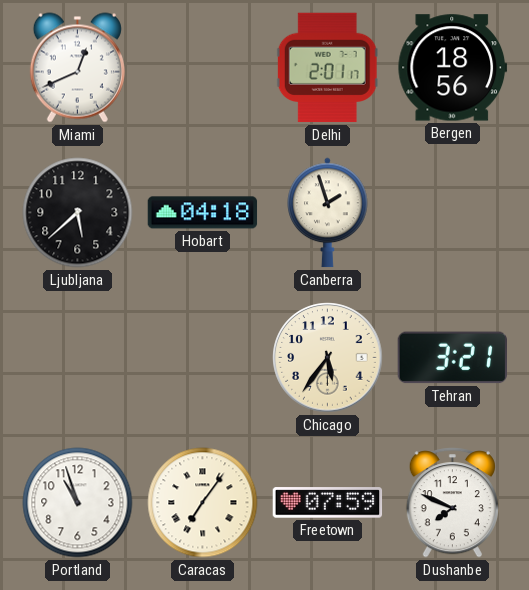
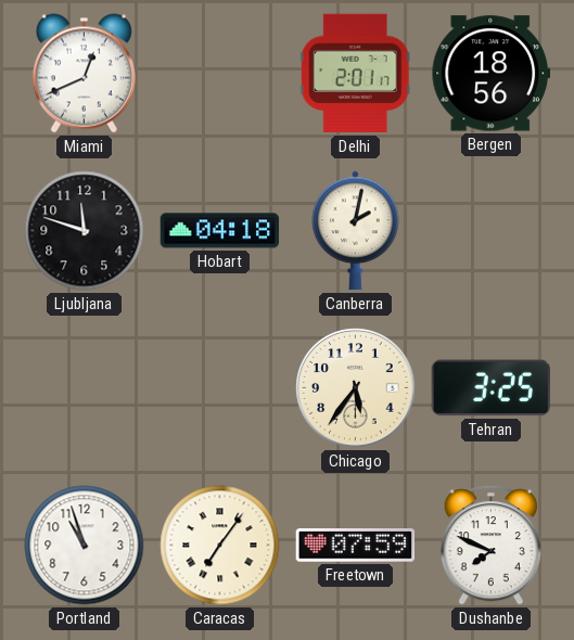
Ljubljana: 5:38 -> 11:48
Canberra: 1:57 -> 2:02
Tehran: 3:21 -> 3:25
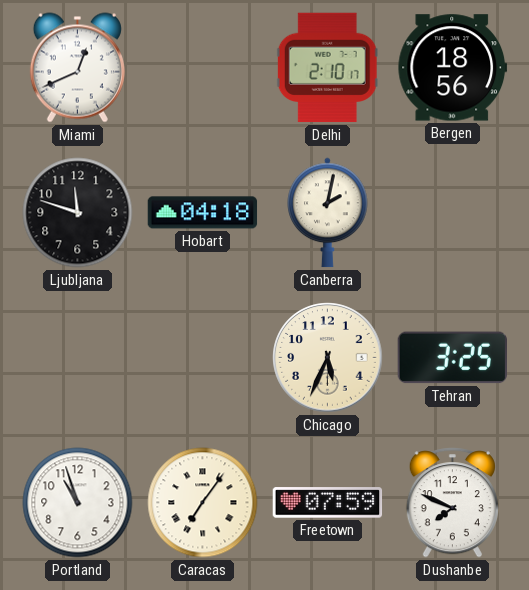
Delhi: 2:01 -> 2:10
Chicago: 5:36 -> 5:34
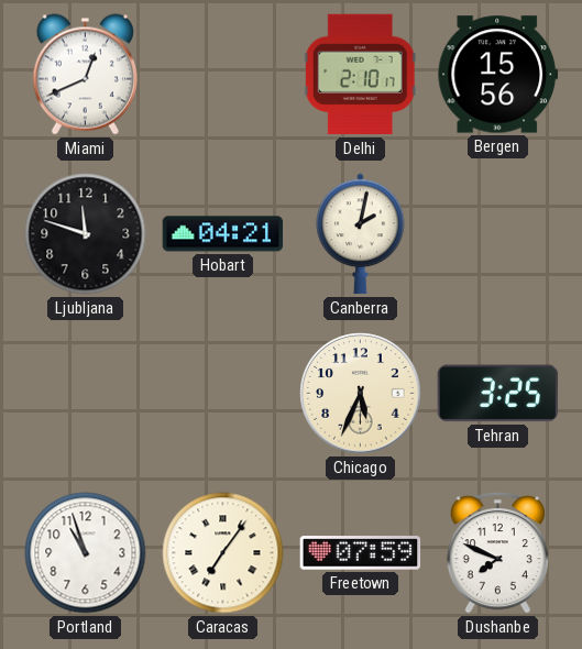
Bergen: 18:56 -> 15:56
Hobart: 04:18 -> 04:21
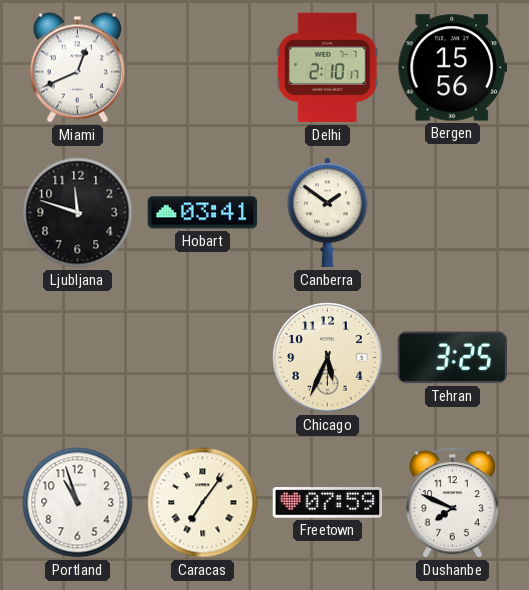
Hobart: 04:21 -> 03:41
Canberra: 2:02 -> 1:51
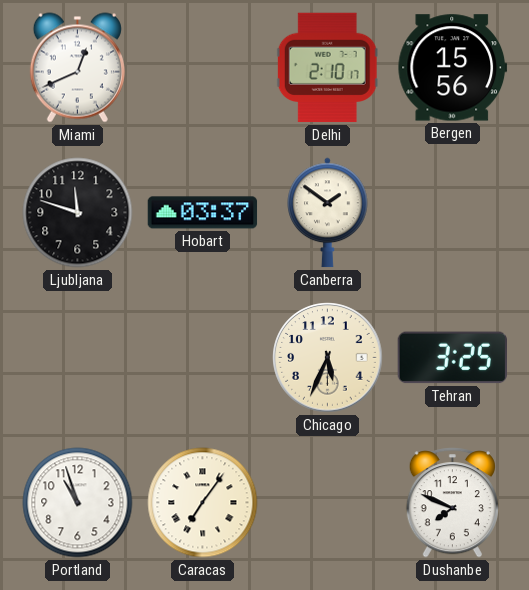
Hobart: 03:41 -> 03:37
Freetown: 07:59 -> none
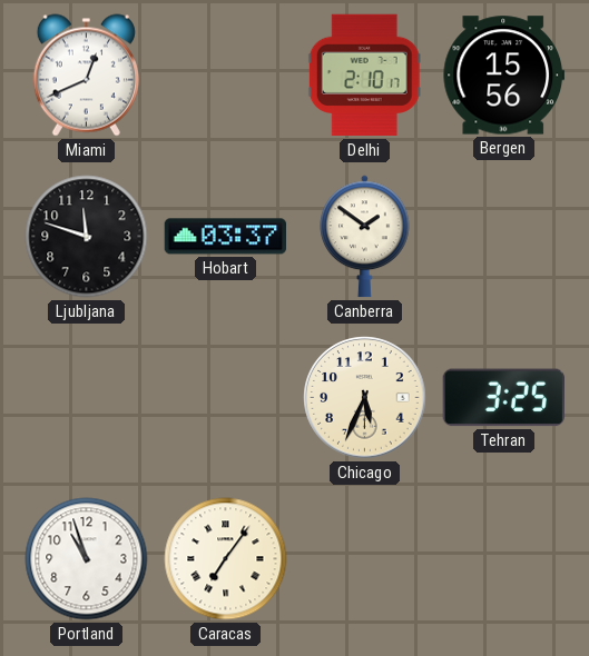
Dushanbe: 7:49 -> none
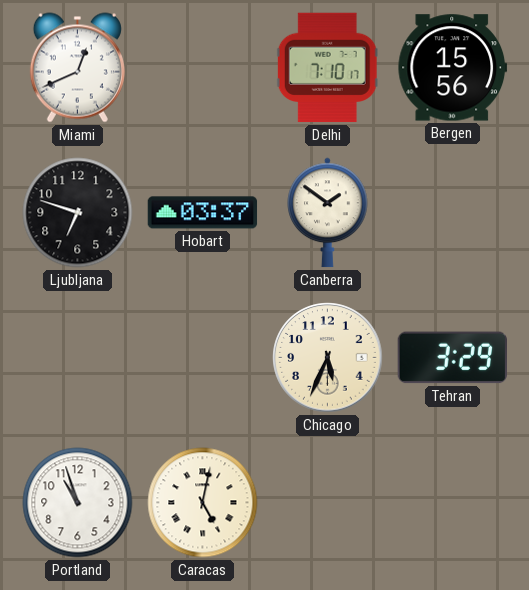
Delhi: 2:10 -> 7:10
Ljubljana: 11:48 -> 6:48
Tehran: 3:25 -> 3:29
Caracas: 7:06 -> 5:02
